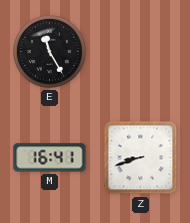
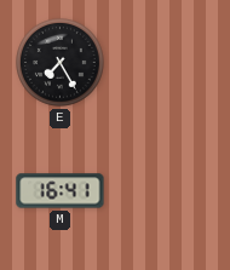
E: 11:25 -> 7:25
Z: 8:42 -> none
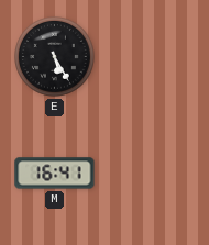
E: 7:25 -> 5:25
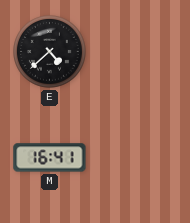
E: 5:25 -> 4:38
